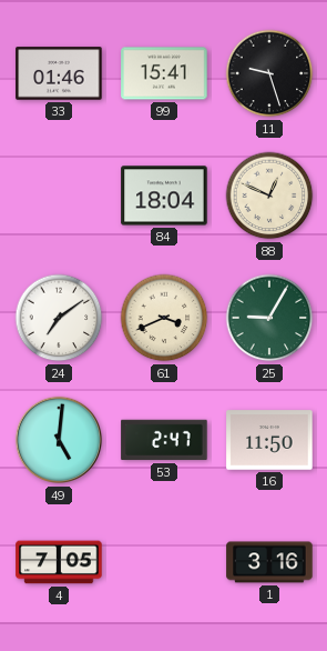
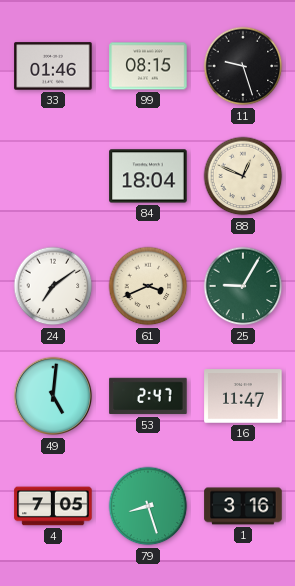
99: 15:41 -> 08:15
16: 11:50 -> 11:47
79: none -> 8:27
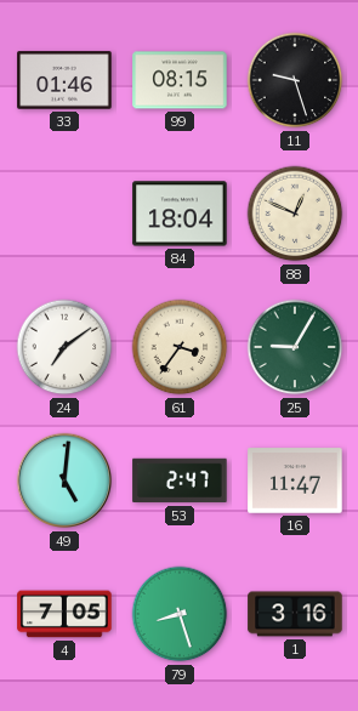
61: 3:41 -> 3:36
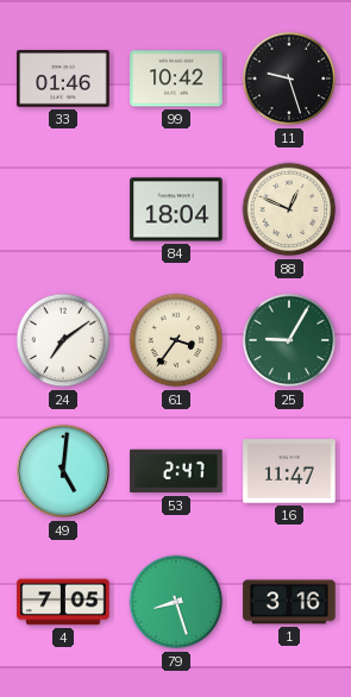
99: 08:15 -> 10:42
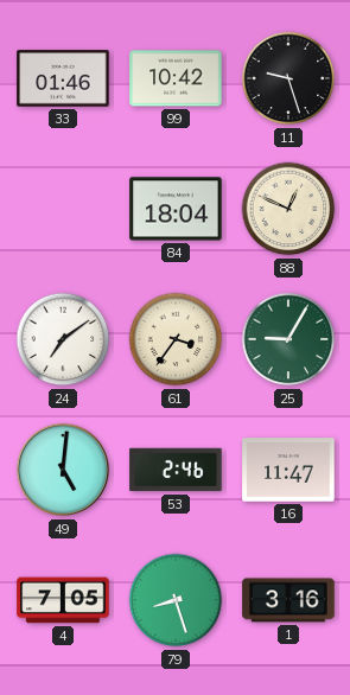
53: 2:47 -> 2:46
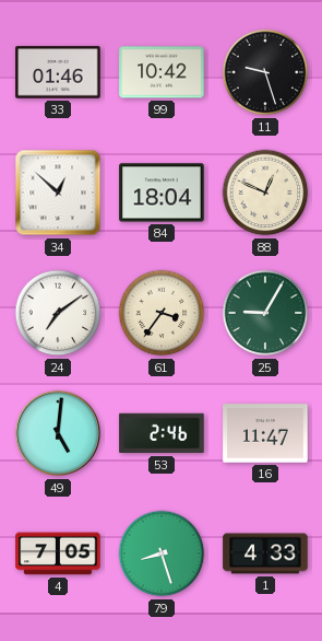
34: none -> 12:52
1: 3:16 -> 4:33
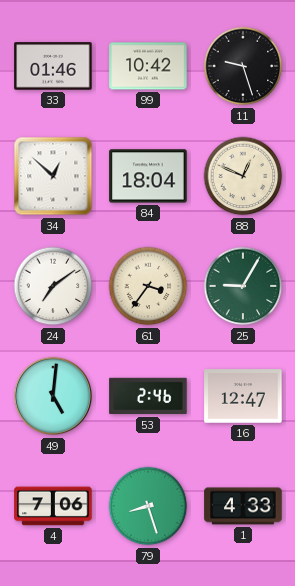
16: 11:47 -> 12:47
4: 7:05 -> 7:06
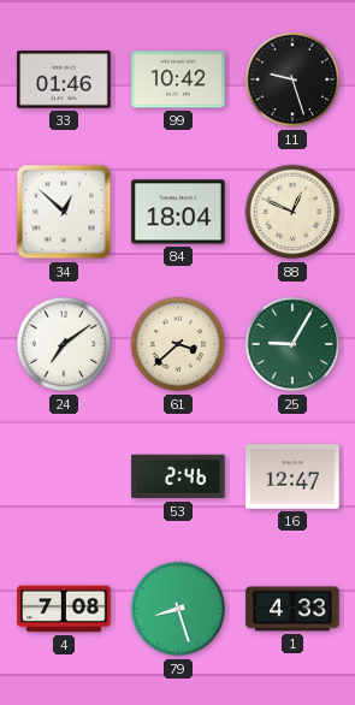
61: 3:36 -> 3:38
49: 5:01 -> none
4: 7:06 -> 7:08
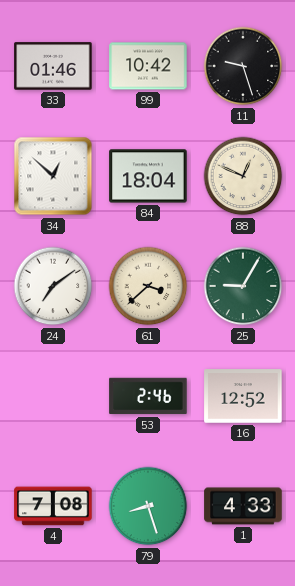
16: 12:47 -> 12:52
